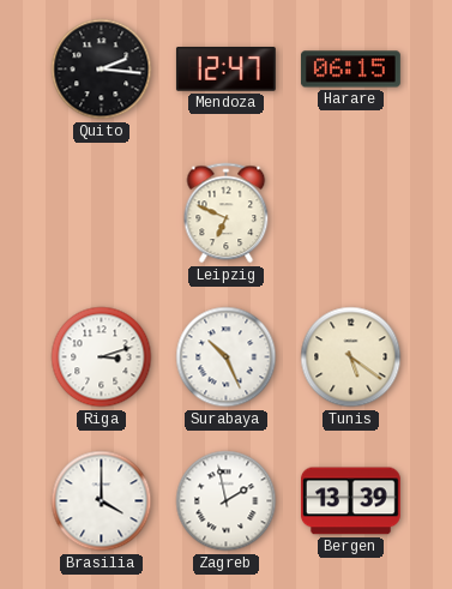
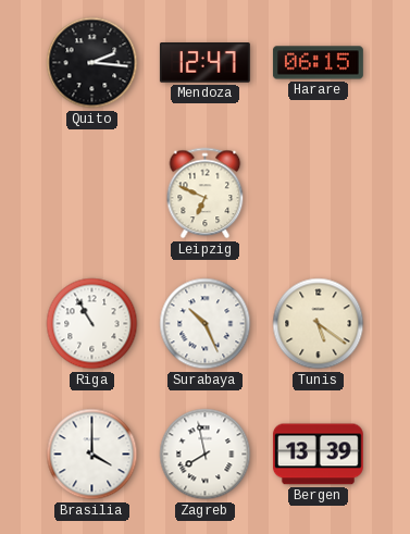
Riga: 3:12 -> 10:55
Zagreb: 1:58 -> 7:58
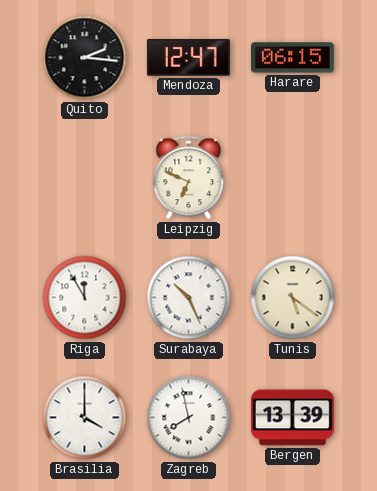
Riga: 10:55 -> 11:55
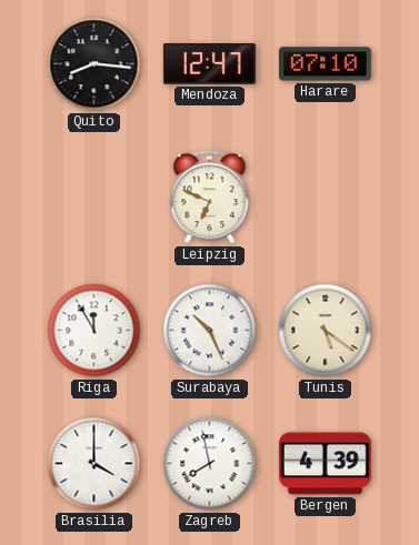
Quito: 2:16 -> 8:16
Harare: 06:15 -> 07:10
Bergen: 13:39 -> 4:39
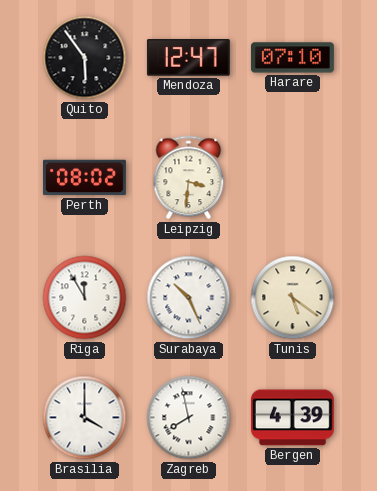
Quito: 8:16 -> 5:54
Perth: none -> 08:02
Leipzig: 6:49 -> 3:31
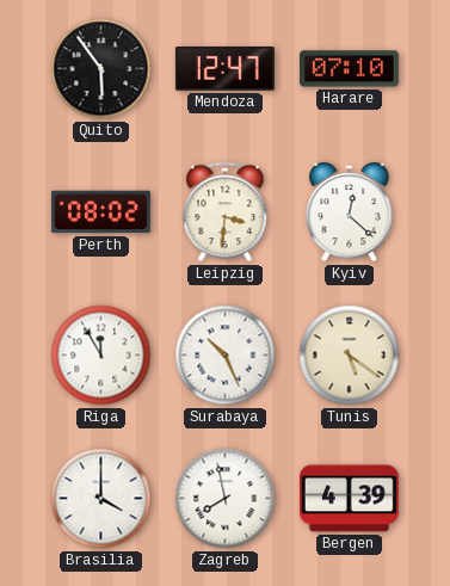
Kyiv: none -> 12:22
